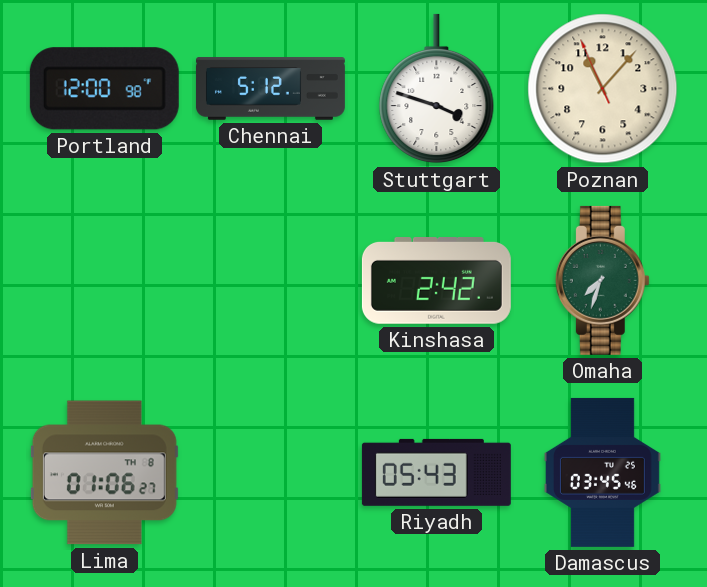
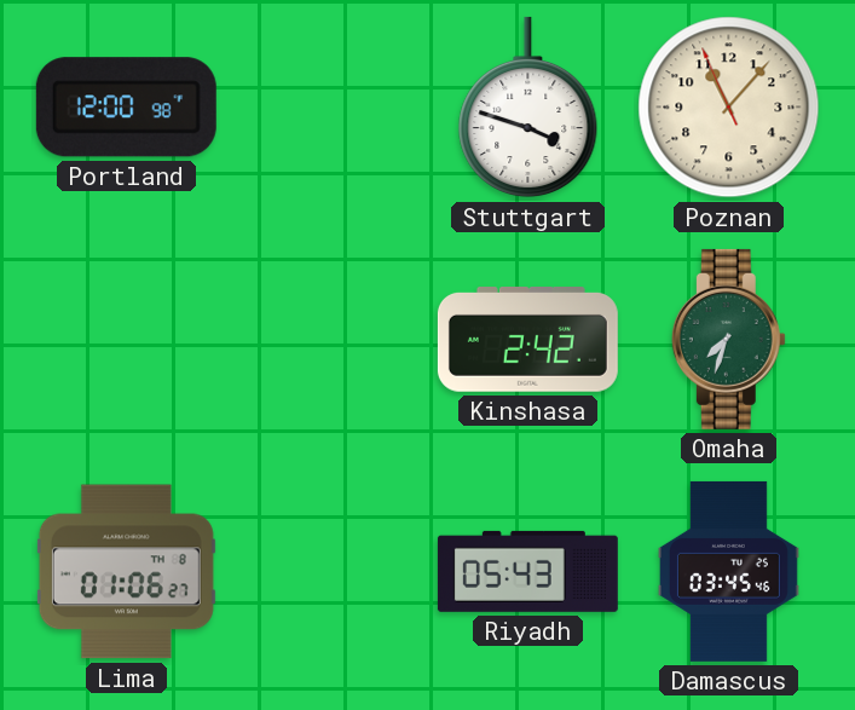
Chennai: 5:12 -> none
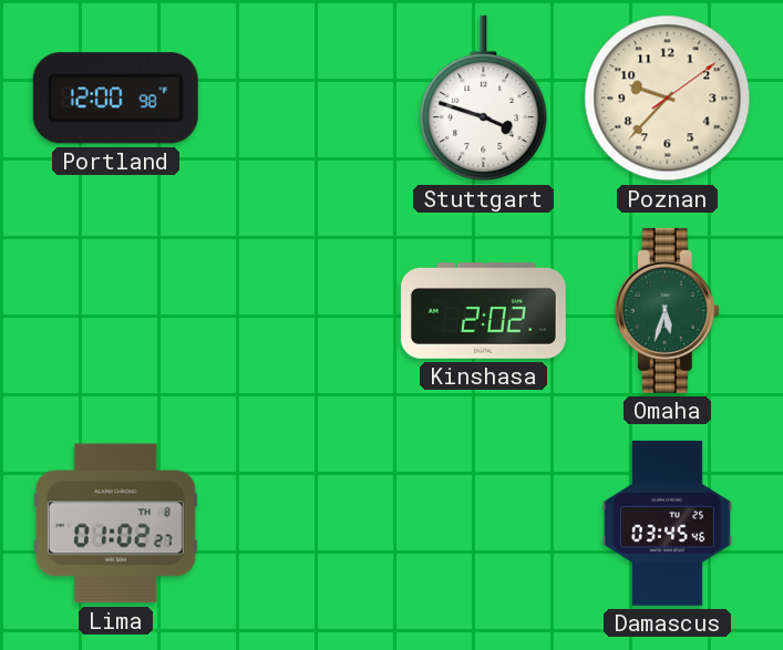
Poznan: 11:06 -> 9:37
Kinshasa: 2:42 -> 2:02
Omaha: 7:33 -> 5:33
Lima: 01:06 -> 01:02
Riyadh: 05:43 -> none
